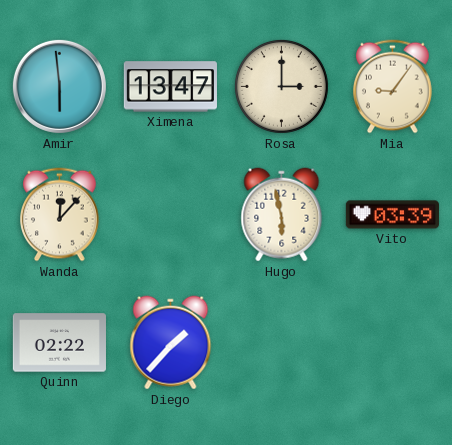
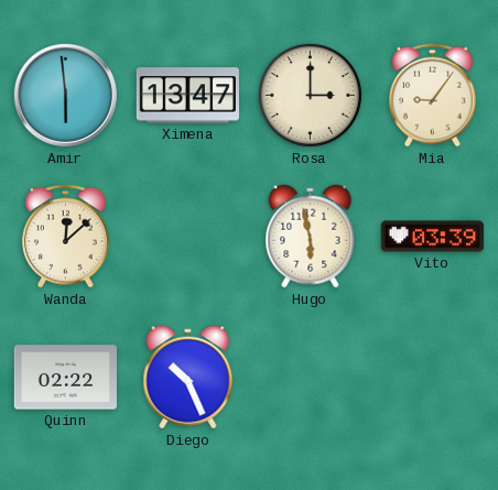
Wanda: 12:07 -> 12:08
Diego: 1:37 -> 10:26
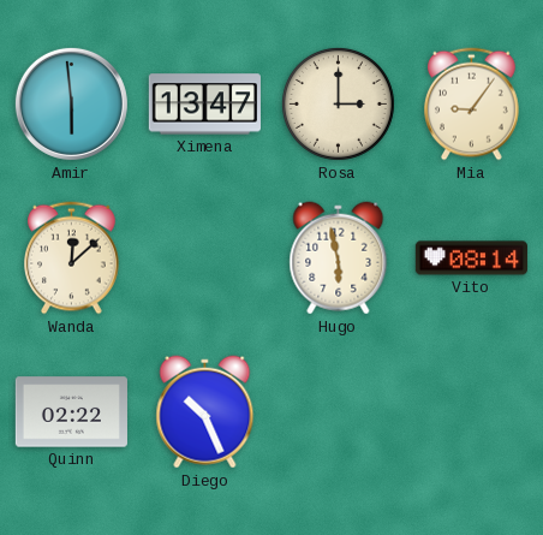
Vito: 03:39 -> 08:14
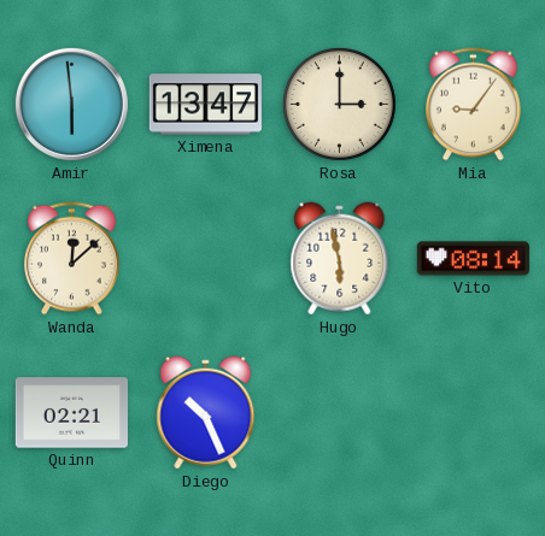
Quinn: 02:22 -> 02:21
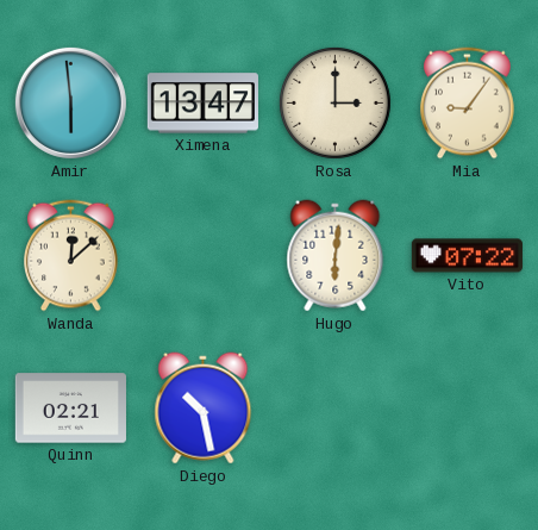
Hugo: 5:58 -> 6:01
Vito: 08:14 -> 07:22
Diego: 10:26 -> 10:28
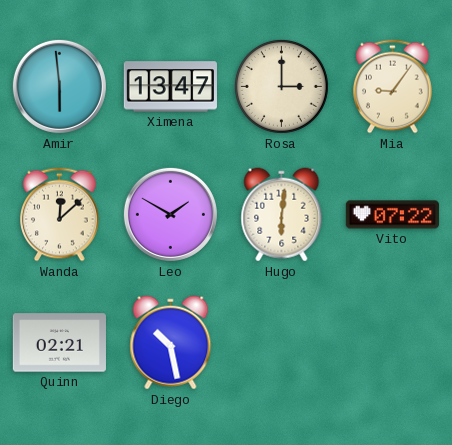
Leo: none -> 1:50
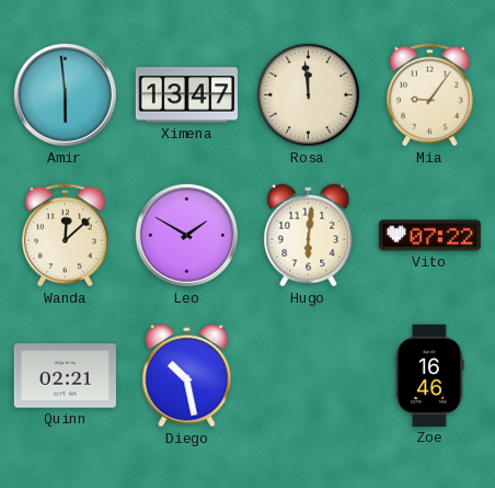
Rosa: 3:00 -> 11:59
Zoe: none -> 16:46
